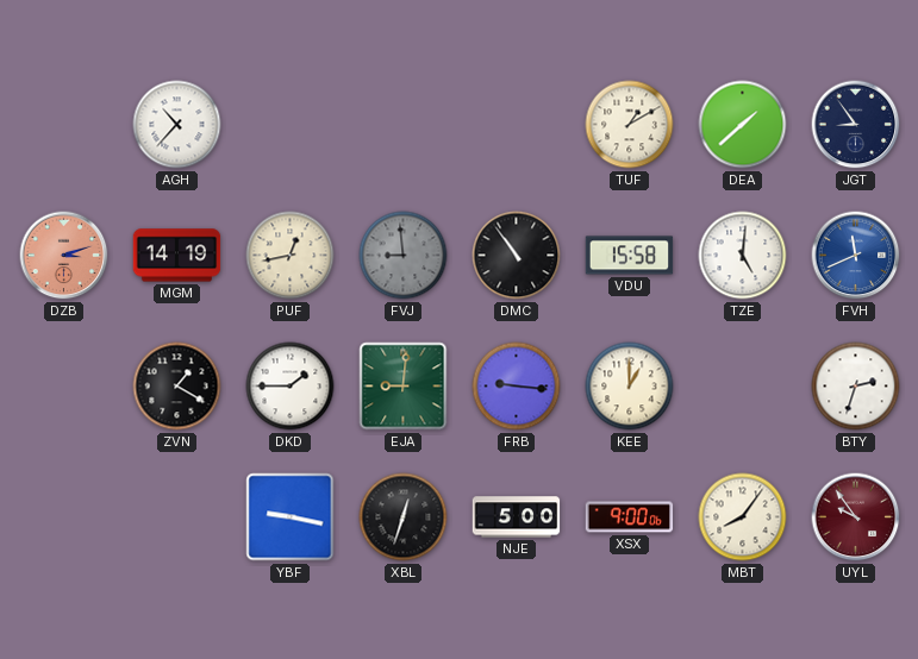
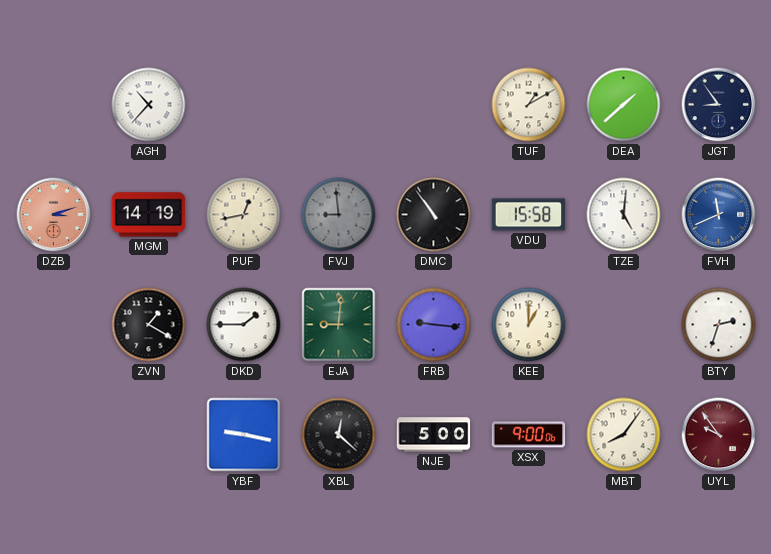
XBL: 12:33 -> 12:22
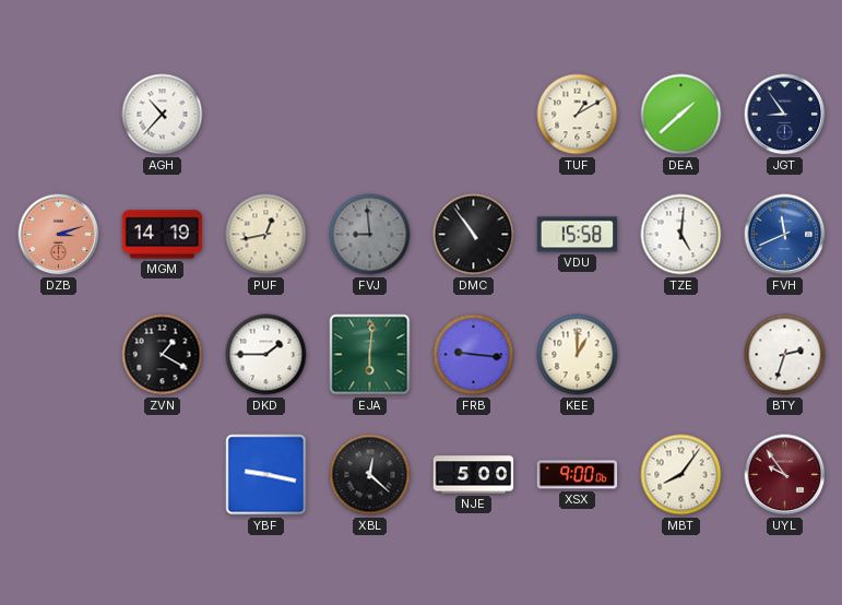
EJA: 9:01 -> 6:01
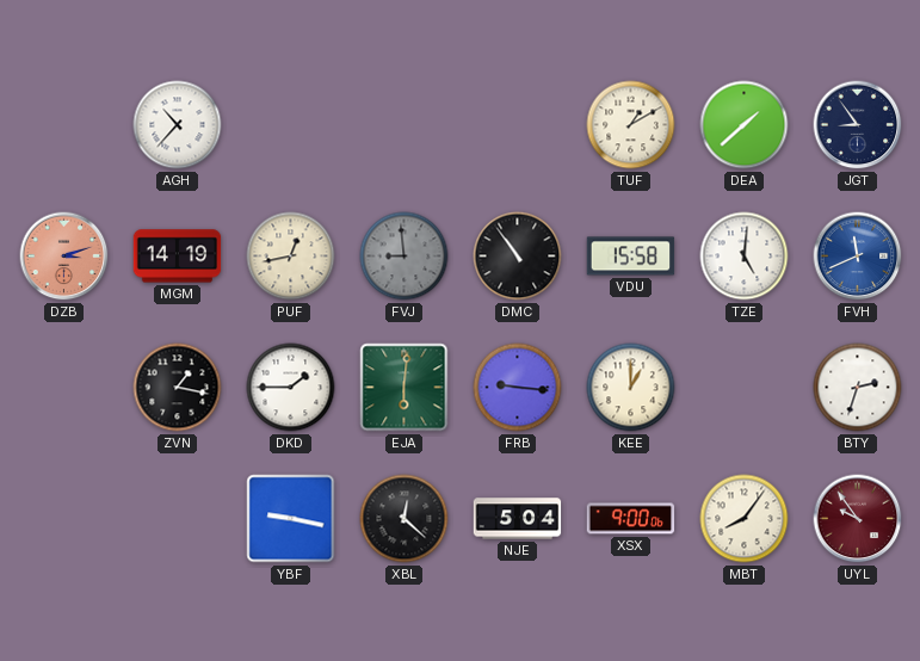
ZVN: 1:20 -> 1:17
NJE: 5:00 -> 5:04
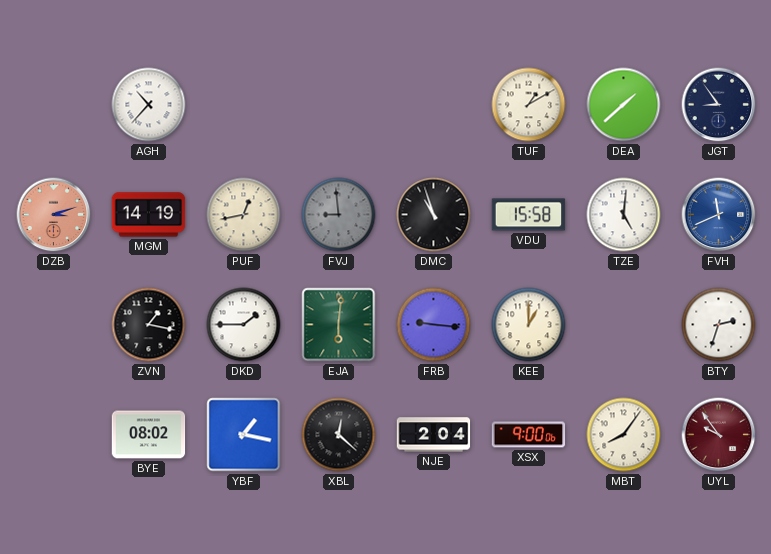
DMC: 10:54 -> 10:57
BYE: none -> 08:02
YBF: 9:17 -> 1:17
NJE: 5:04 -> 2:04
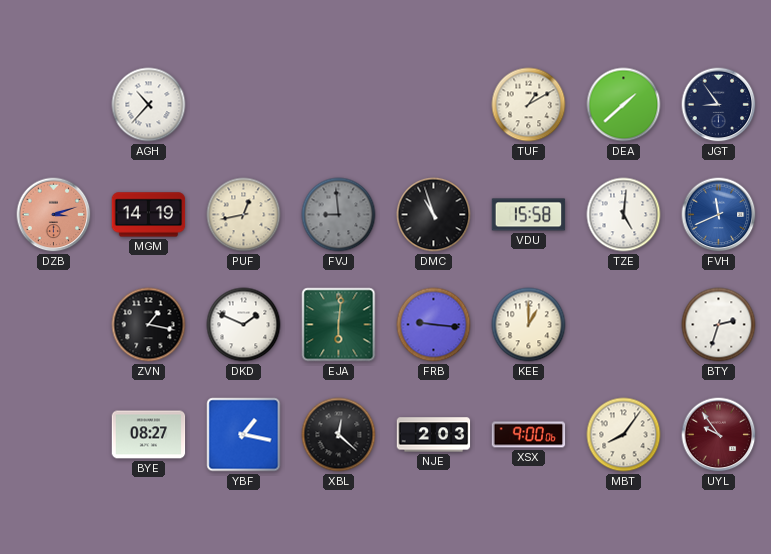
DKD: 1:45 -> 1:49
BYE: 08:02 -> 08:27
NJE: 2:04 -> 2:03
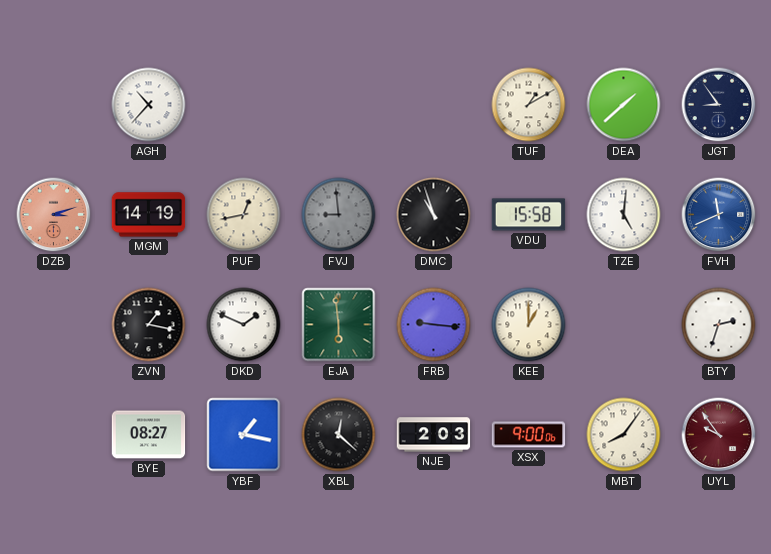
EJA: 6:01 -> 5:59
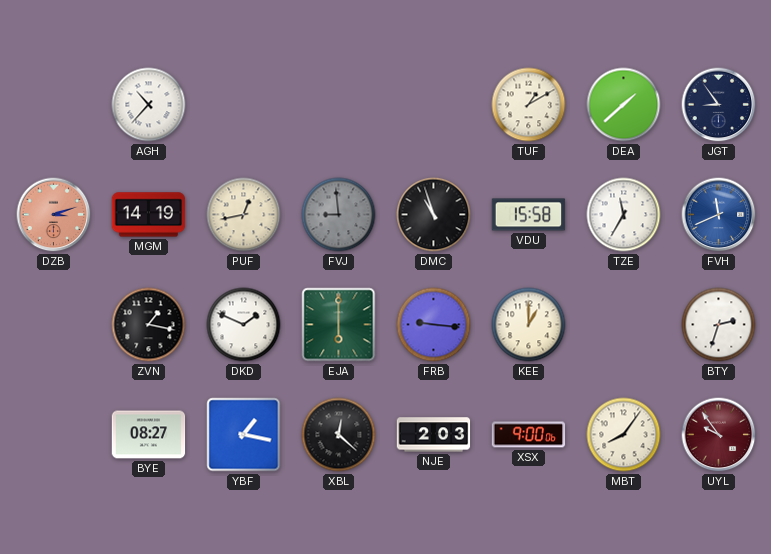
TZE: 5:01 -> 11:35
EJA: 5:59 -> 6:00
